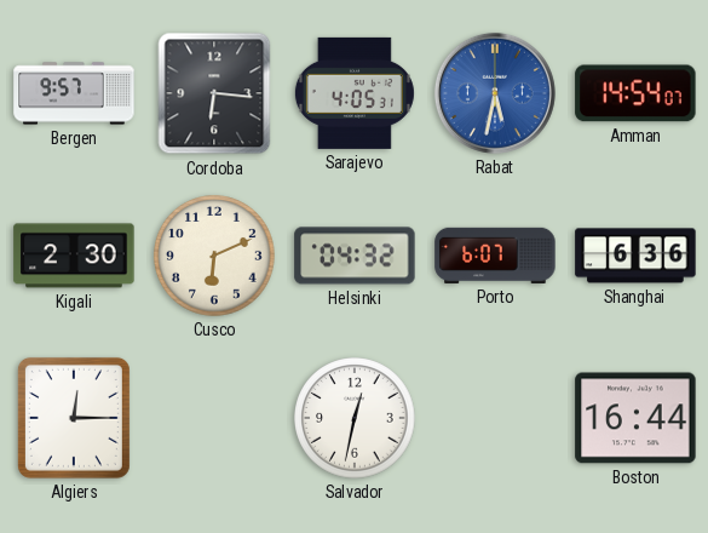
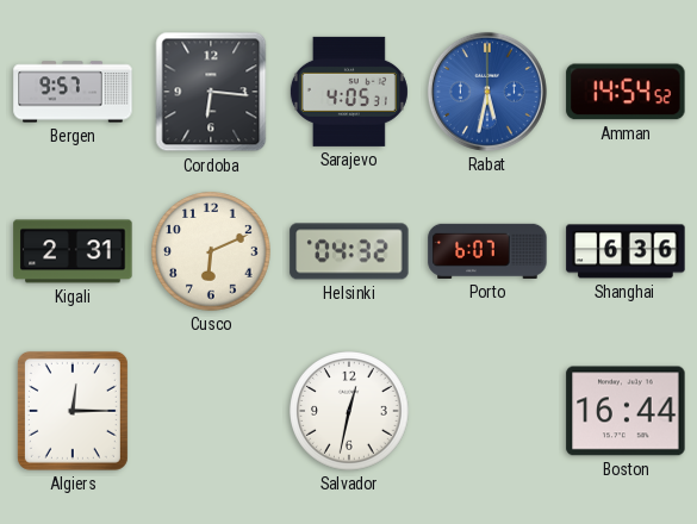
Amman: 14:54:07 -> 14:54:52
Kigali: 2:30 -> 2:31
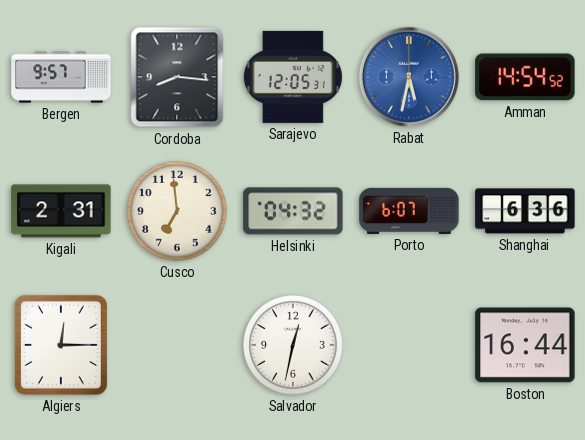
Cordoba: 6:16 -> 8:16
Sarajevo: 4:05 -> 12:05
Cusco: 6:11 -> 6:59
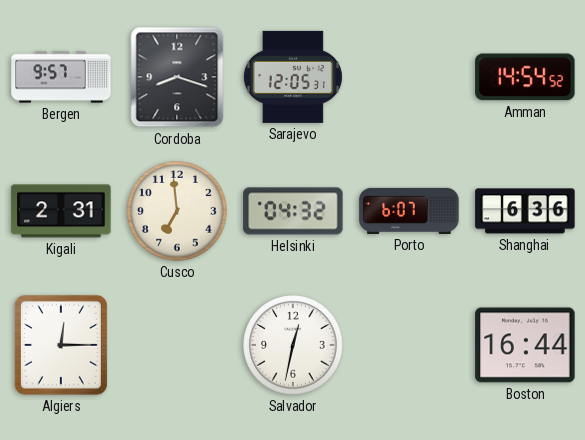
Cordoba: 8:16 -> 8:18
Rabat: 5:32 -> none
